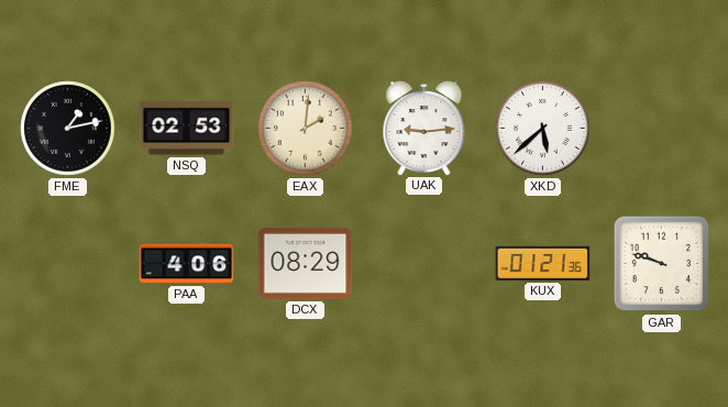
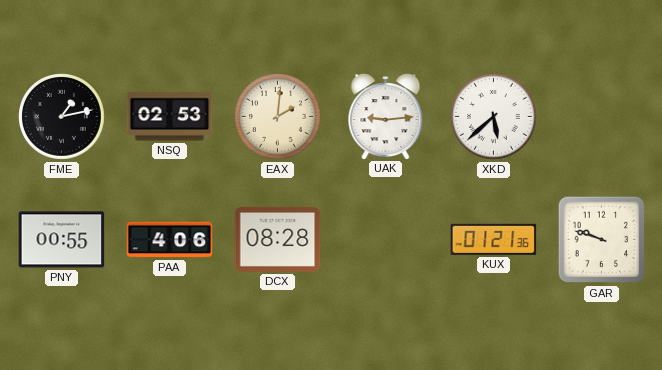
PNY: none -> 00:55
DCX: 08:29 -> 08:28
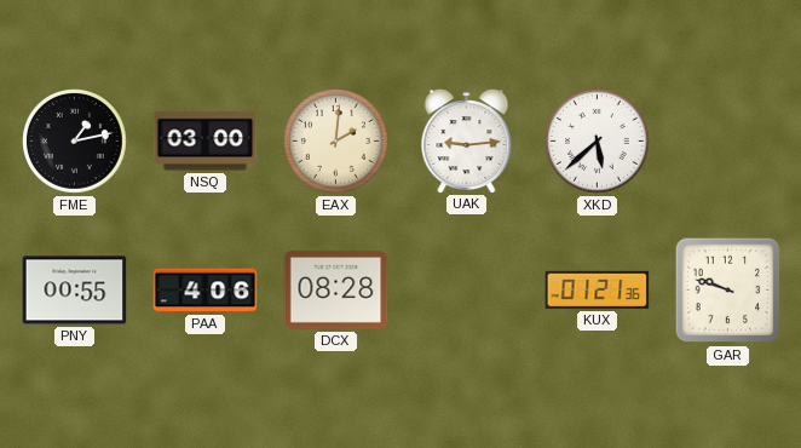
NSQ: 02:53 -> 03:00
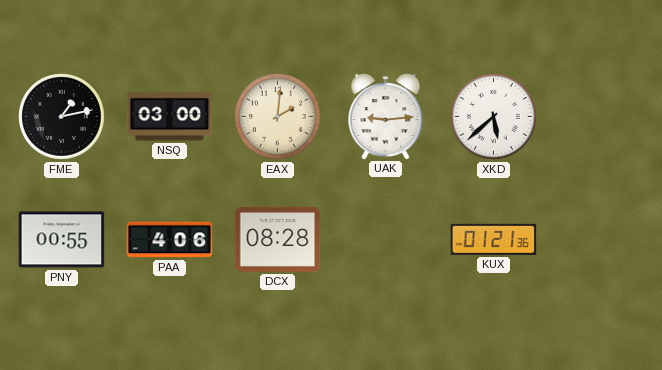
GAR: 9:48 -> none
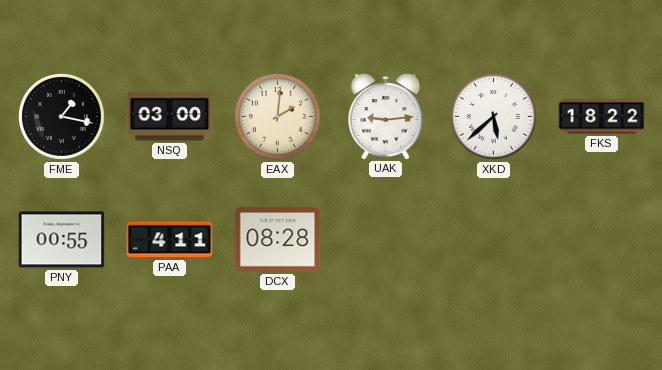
FME: 1:13 -> 1:17
FKS: none -> 18:22
PAA: 4:06 -> 4:11
KUX: 01:21 -> none
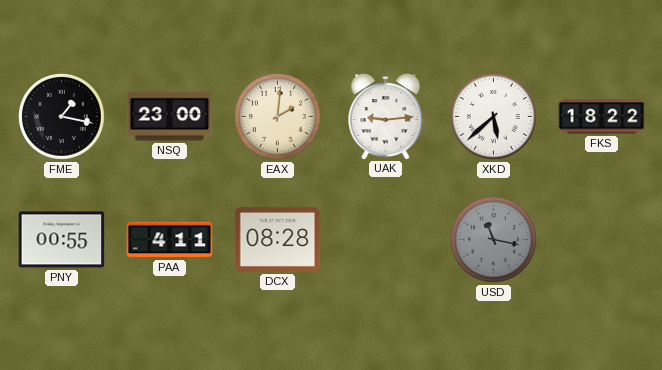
NSQ: 03:00 -> 23:00
USD: none -> 11:17
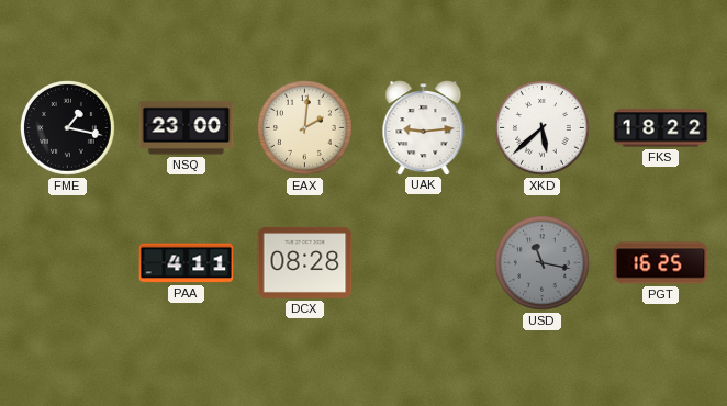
PNY: 00:55 -> none
PGT: none -> 16:25
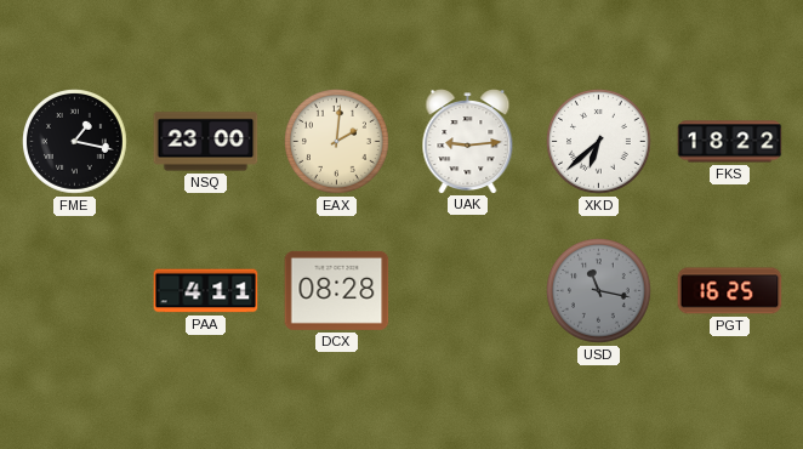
XKD: 5:38 -> 6:38
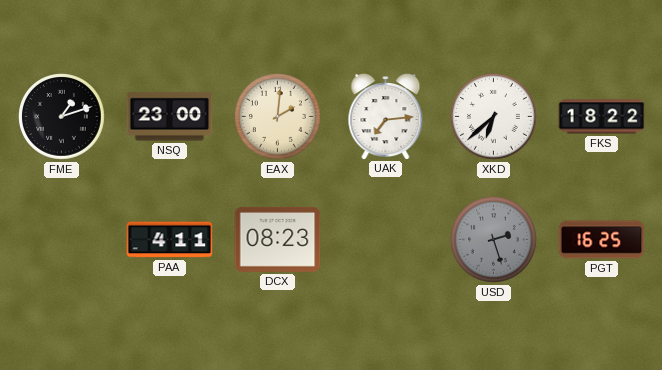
FME: 1:17 -> 1:12
UAK: 9:14 -> 7:14
DCX: 08:28 -> 08:23
USD: 11:17 -> 2:27
